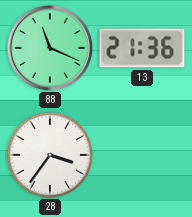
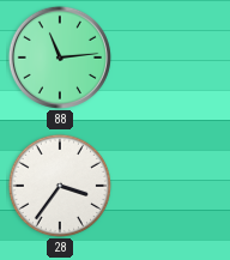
88: 11:19 -> 11:14
13: 21:36 -> none
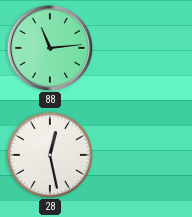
28: 3:36 -> 12:28
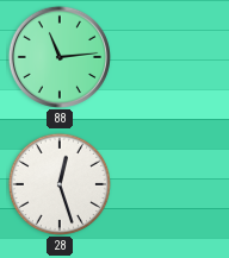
28: 12:28 -> 12:27
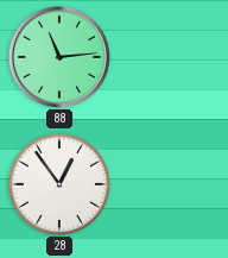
28: 12:27 -> 12:54
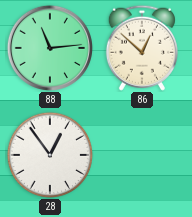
86: none -> 12:52
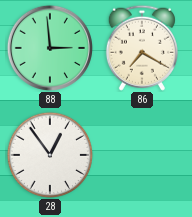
88: 11:14 -> 2:59
86: 12:52 -> 7:20
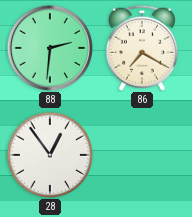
88: 2:59 -> 2:31
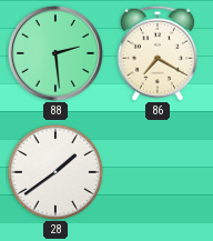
88: 2:31 -> 2:29
28: 12:54 -> 1:39
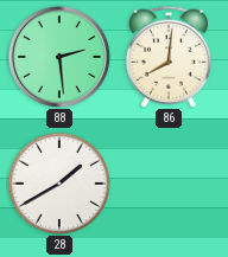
86: 7:20 -> 8:01
28: 1:39 -> 1:40
